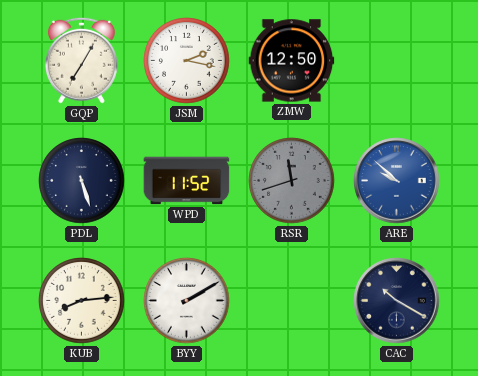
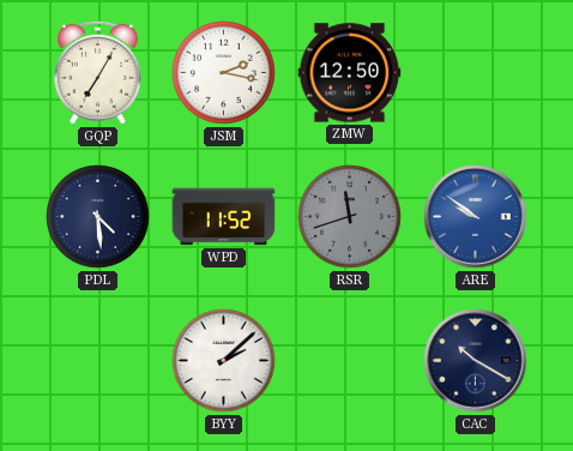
PDL: 5:27 -> 4:29
ARE: 9:52 -> 9:51
KUB: 8:14 -> none
BYY: 2:10 -> 2:08
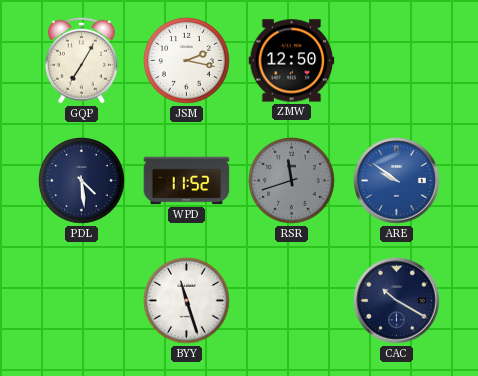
BYY: 2:08 -> 11:27
